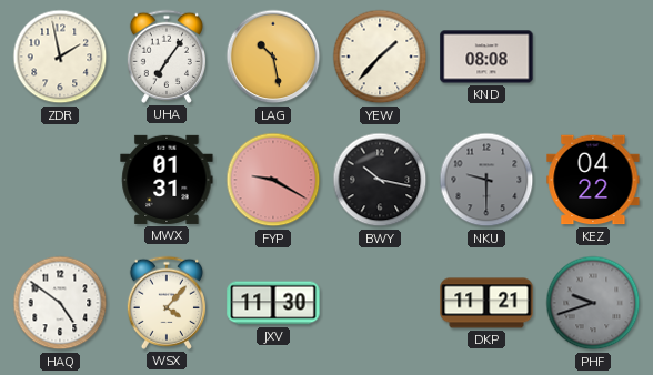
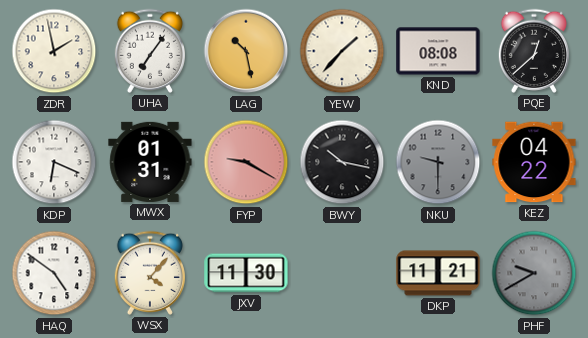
PQE: none -> 12:38
KDP: none -> 6:19
PHF: 9:42 -> 9:40
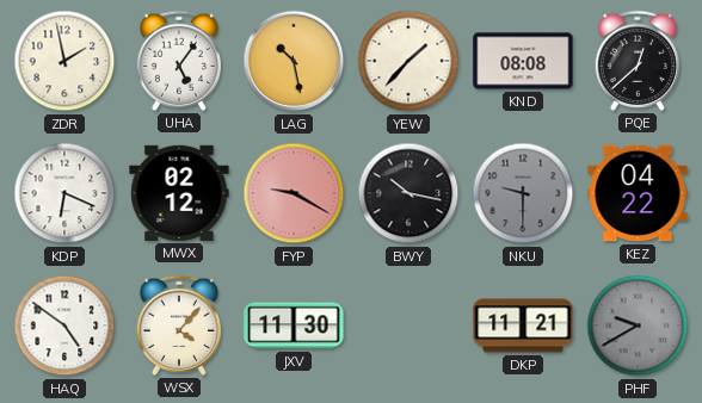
UHA: 7:06 -> 5:06
MWX: 01:31 -> 02:12
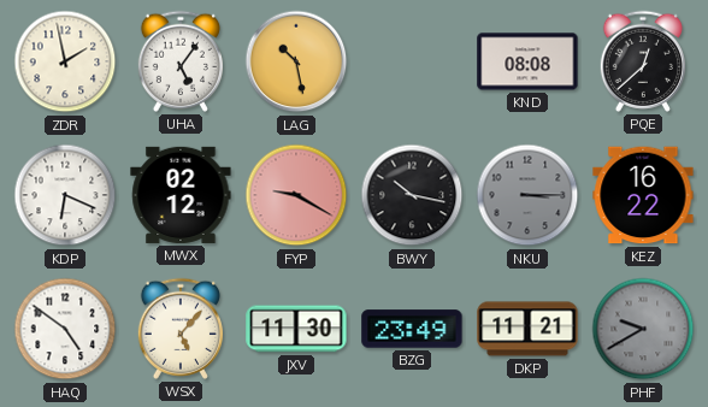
YEW: 1:37 -> none
NKU: 9:30 -> 3:15
KEZ: 04:22 -> 16:22
WSX: 4:07 -> 5:07
BZG: none -> 23:49
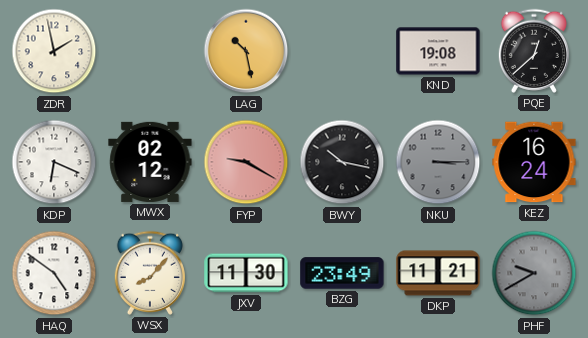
UHA: 5:06 -> none
KND: 08:08 -> 19:08
KEZ: 16:22 -> 16:24
WSX: 5:07 -> 8:07
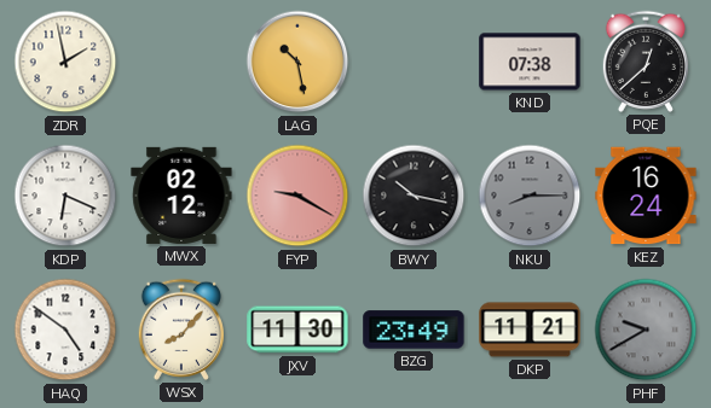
KND: 19:08 -> 07:38
NKU: 3:15 -> 8:15
